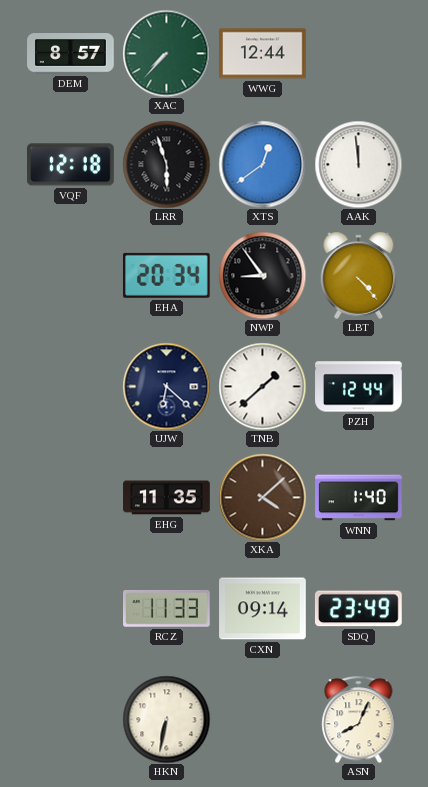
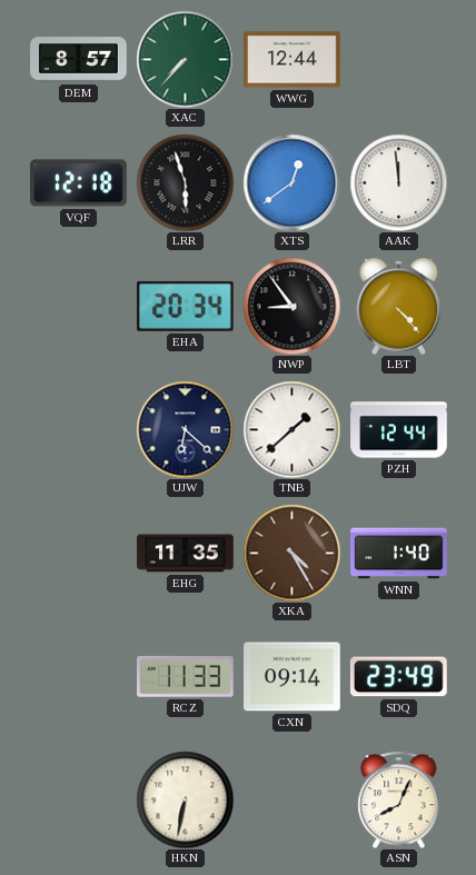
XKA: 4:08 -> 4:25
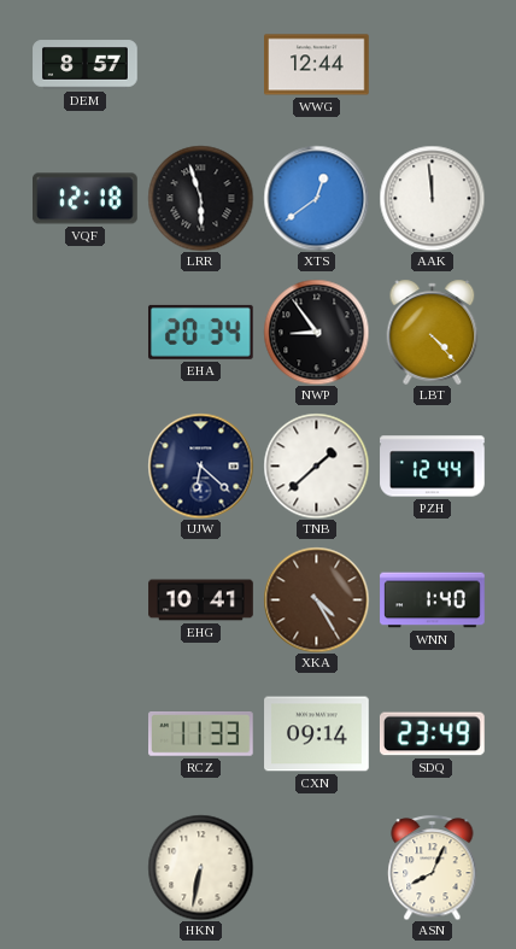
XAC: 7:37 -> none
EHG: 11:35 -> 10:41
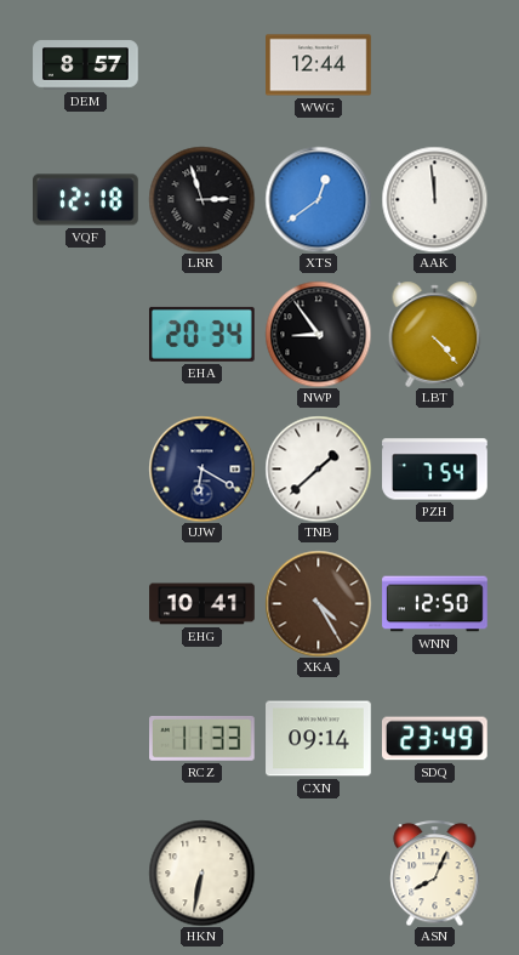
LRR: 5:57 -> 2:57
UJW: 6:22 -> 6:20
PZH: 12:44 -> 7:54
WNN: 1:40 -> 12:50
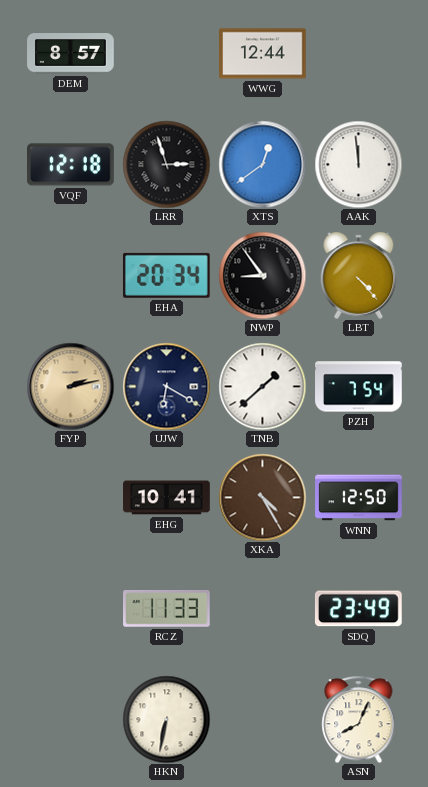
FYP: none -> 2:13
CXN: 09:14 -> none
